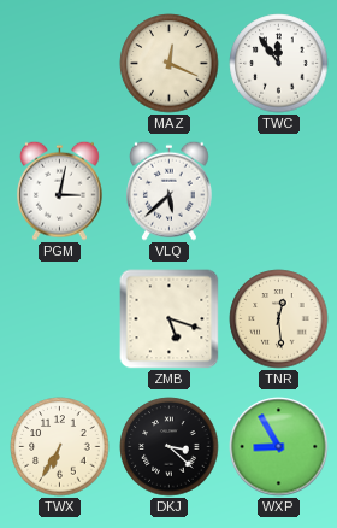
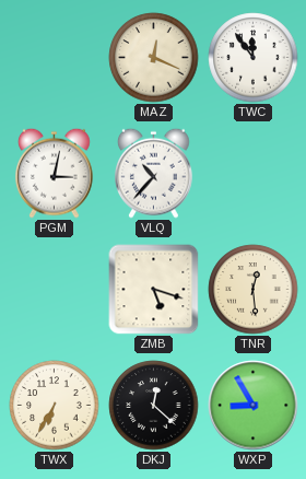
VLQ: 5:38 -> 10:37
DKJ: 3:22 -> 12:22
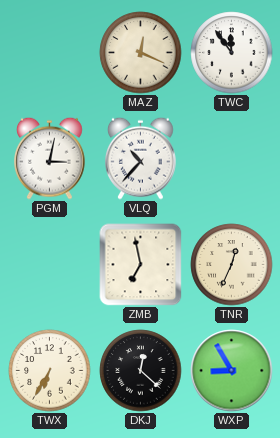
ZMB: 5:18 -> 6:58
TNR: 12:29 -> 12:34
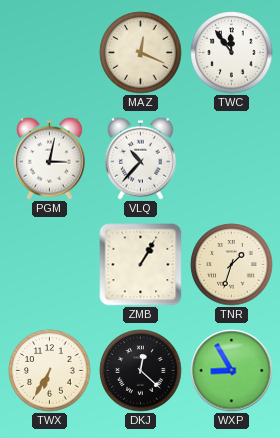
ZMB: 6:58 -> 1:05
TNR: 12:34 -> 1:33
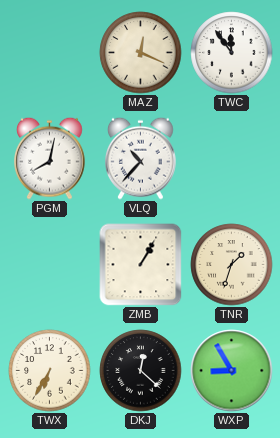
PGM: 3:02 -> 8:02
